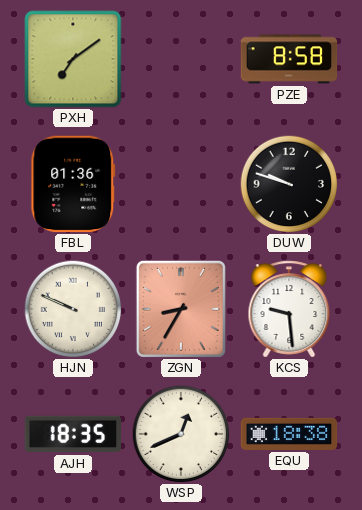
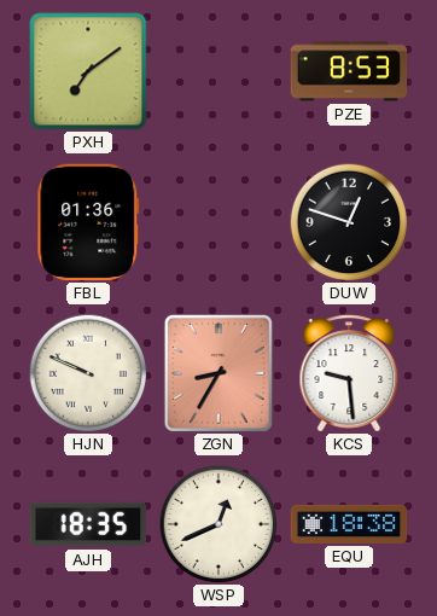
PZE: 8:58 -> 8:53
DUW: 9:48 -> 12:48
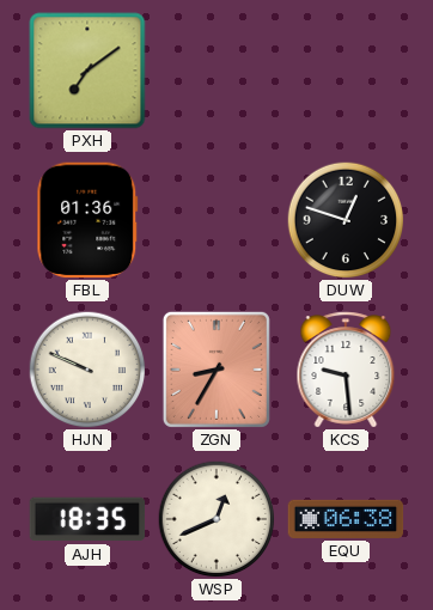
PZE: 8:53 -> none
EQU: 18:38 -> 06:38
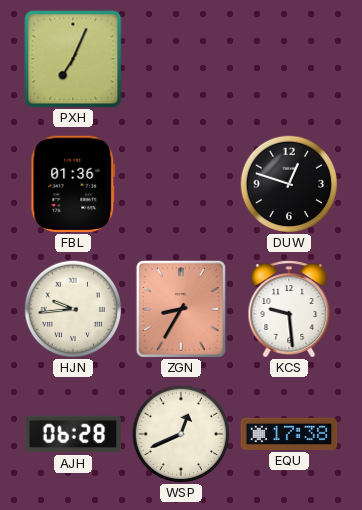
PXH: 7:09 -> 7:04
HJN: 9:49 -> 9:44
AJH: 18:35 -> 06:28
EQU: 06:38 -> 17:38
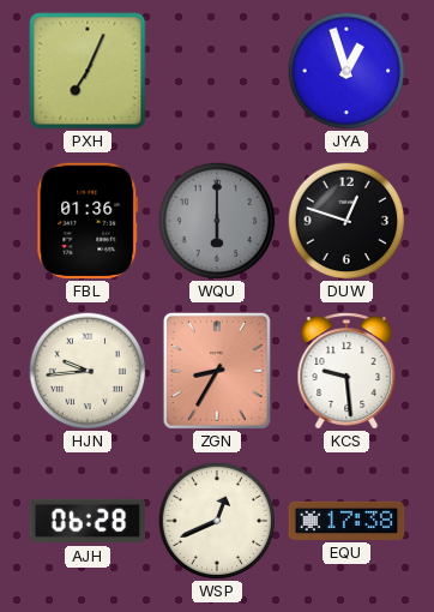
JYA: none -> 12:57
WQU: none -> 6:00
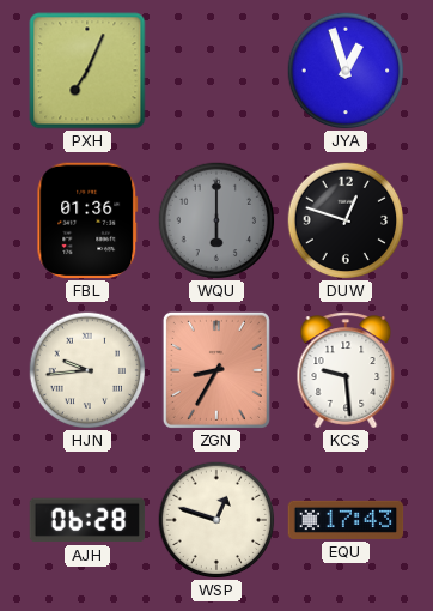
WSP: 12:41 -> 12:48
EQU: 17:38 -> 17:43
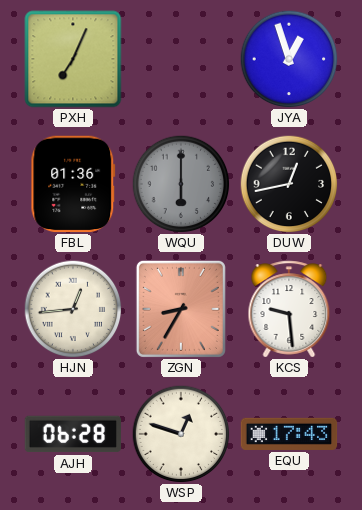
DUW: 12:48 -> 12:43
HJN: 9:44 -> 12:44
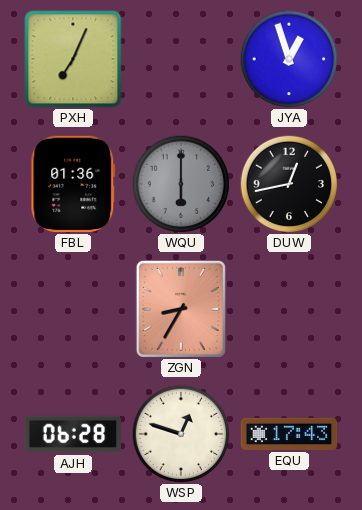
HJN: 12:44 -> none
KCS: 9:29 -> none
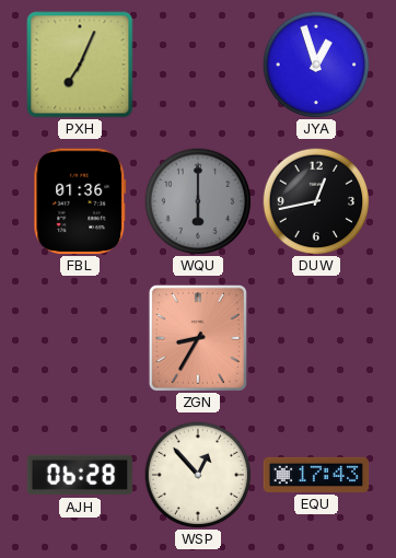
WSP: 12:48 -> 12:53
